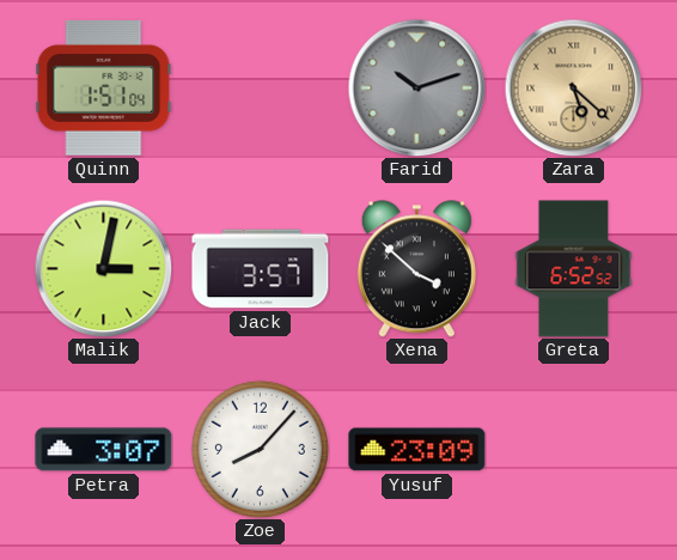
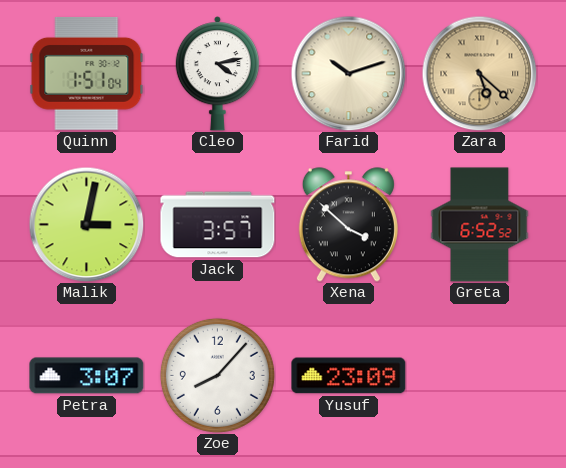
Cleo: none -> 4:13
Farid dial: grey -> cream
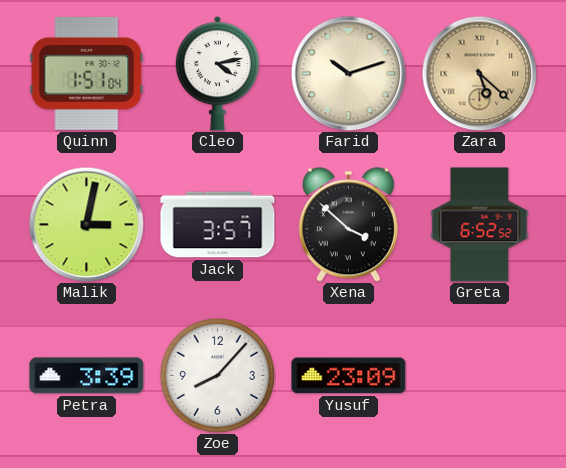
Petra: 3:07 -> 3:39
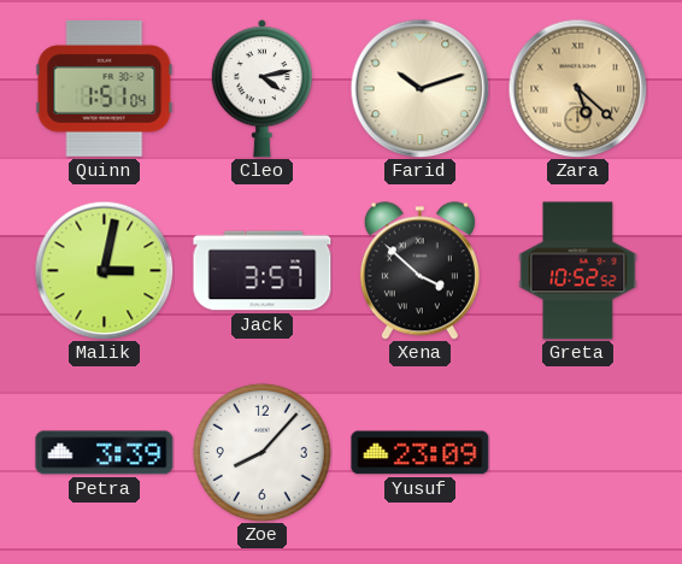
Greta: 6:52 -> 10:52
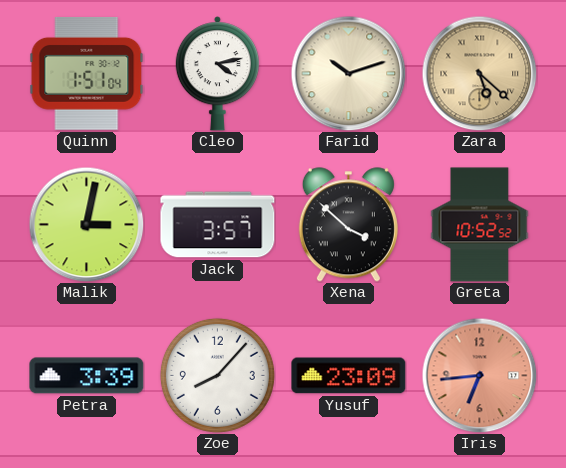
Iris: none -> 6:44
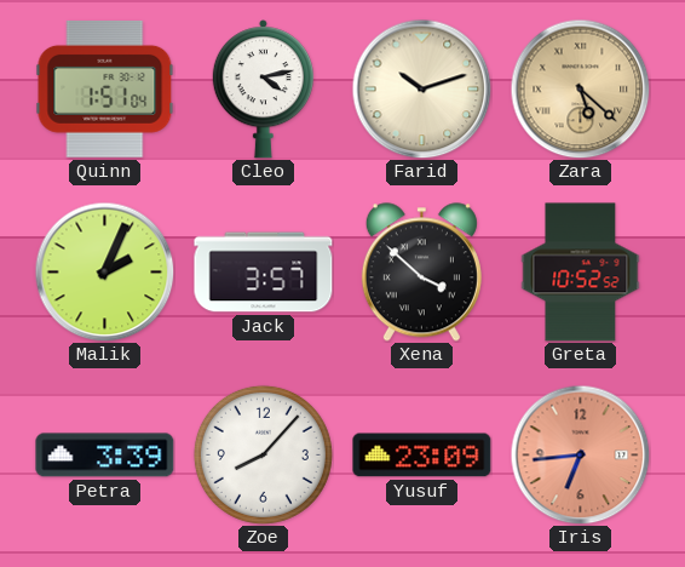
Malik: 3:02 -> 2:04
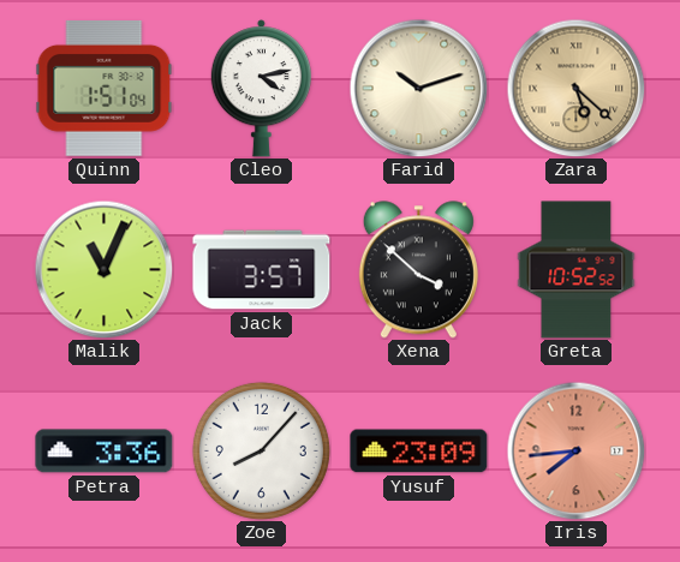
Malik: 2:04 -> 11:04
Petra: 3:39 -> 3:36
Iris: 6:44 -> 7:44
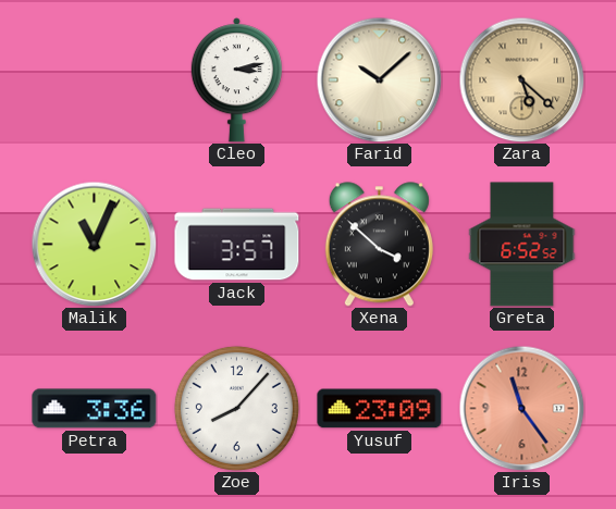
Quinn: 1:51 -> none
Cleo: 4:13 -> 3:13
Farid: 10:12 -> 10:08
Greta: 10:52 -> 6:52
Iris: 7:44 -> 11:24
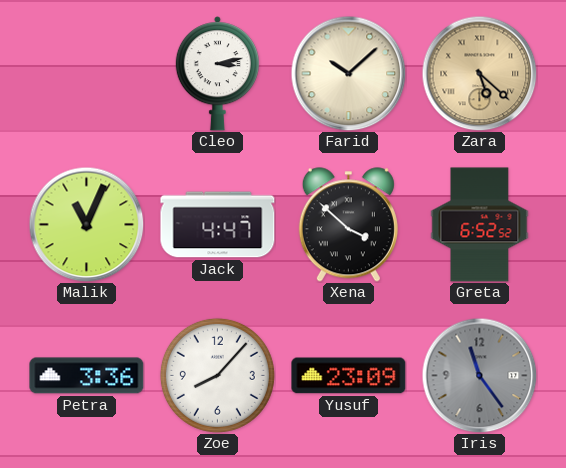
Jack: 3:57 -> 4:47
Iris dial: salmon -> grey
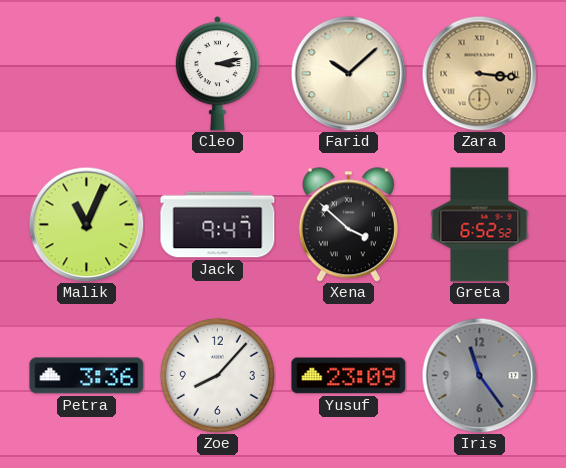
Zara: 5:22 -> 3:16
Jack: 4:47 -> 9:47
